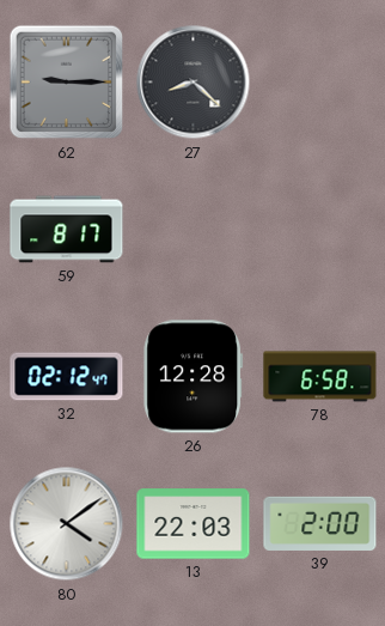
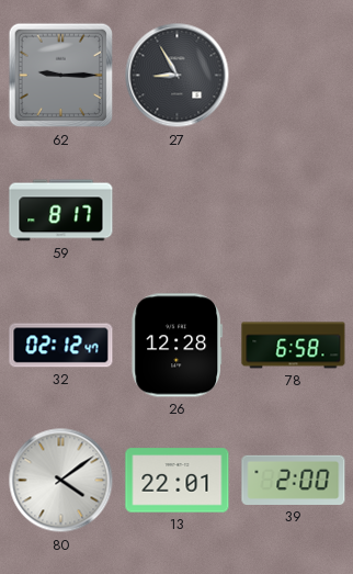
27: 8:22 -> 8:55
13: 22:03 -> 22:01
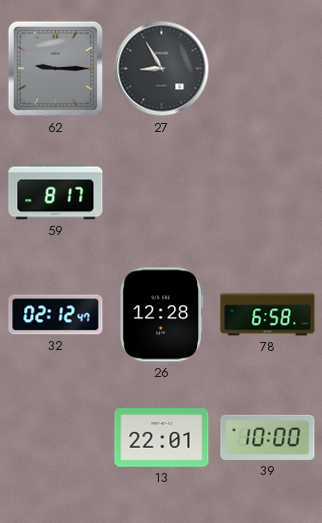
80: 4:09 -> none
39: 2:00 -> 10:00
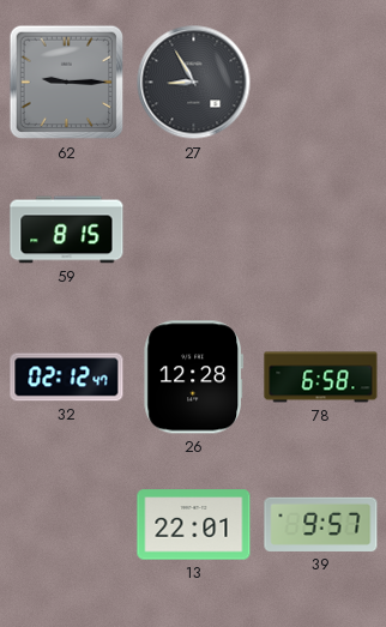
59: 8:17 -> 8:15
39: 10:00 -> 9:57
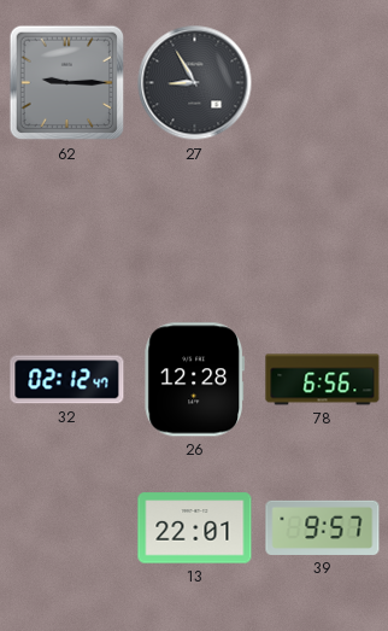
59: 8:15 -> none
78: 6:58 -> 6:56
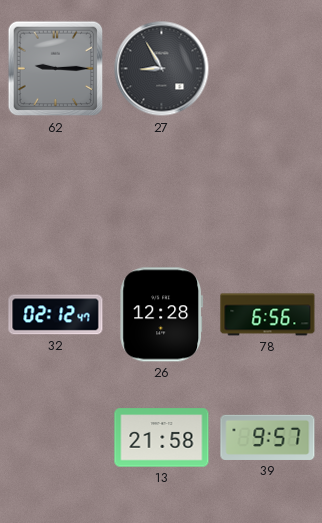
13: 22:01 -> 21:58
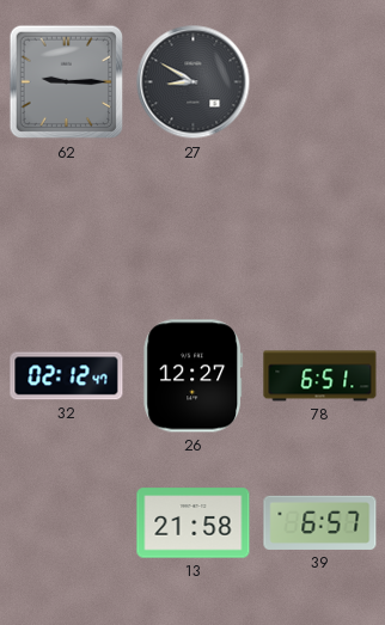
27: 8:55 -> 8:50
26: 12:28 -> 12:27
78: 6:56 -> 6:51
39: 9:57 -> 6:57
